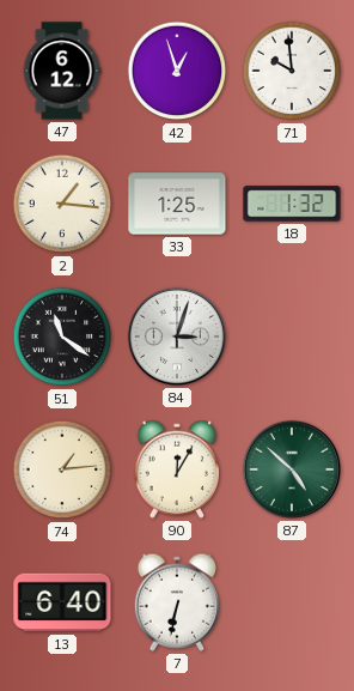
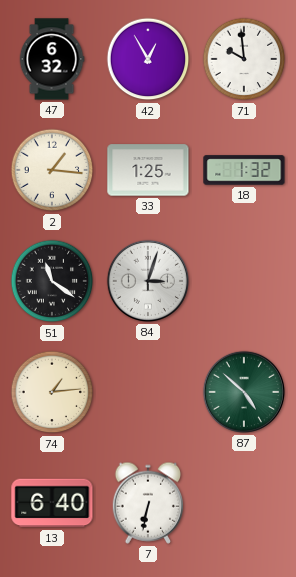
47: 6:12 -> 6:32
42: 12:57 -> 12:55
90: 12:05 -> none
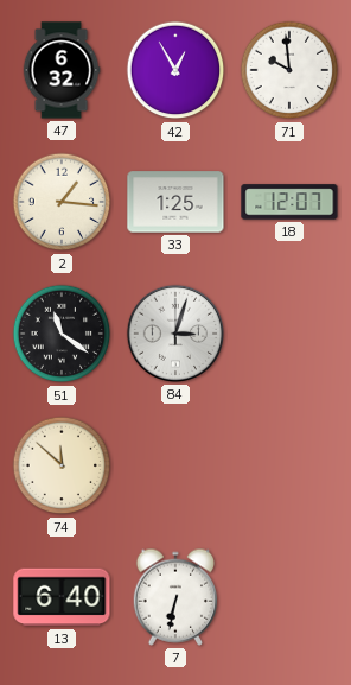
18: 1:32 -> 12:07
74: 1:14 -> 11:52
87: 4:52 -> none
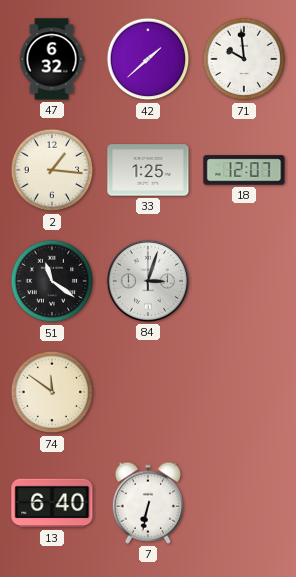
42: 12:55 -> 1:38
74: 11:52 -> 11:51
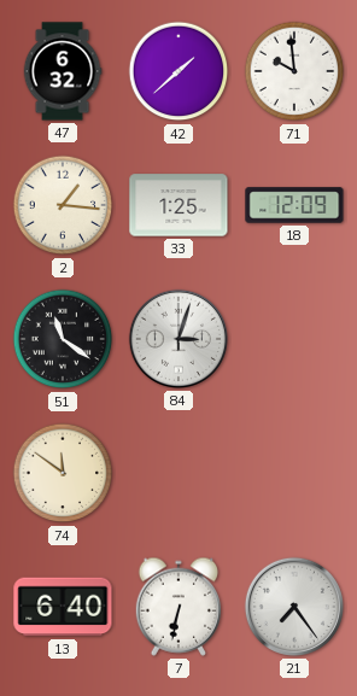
18: 12:07 -> 12:09
21: none -> 7:24
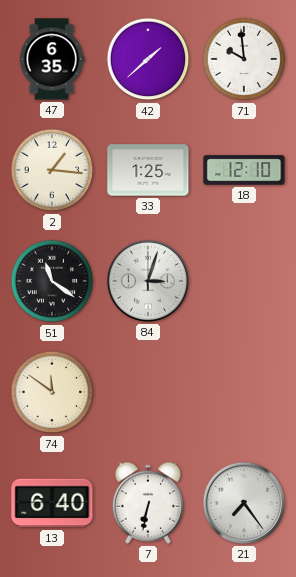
47: 6:32 -> 6:35
18: 12:09 -> 12:10
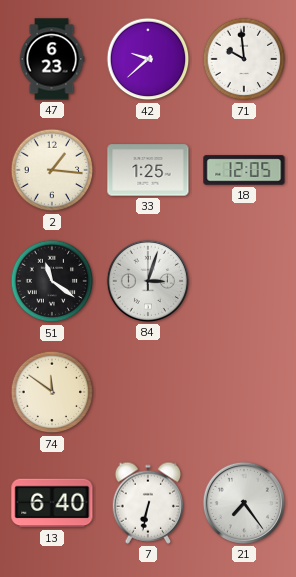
47: 6:35 -> 6:23
42: 1:38 -> 9:38
18: 12:10 -> 12:05
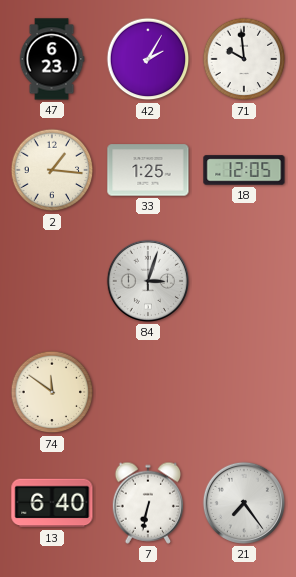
42: 9:38 -> 2:05
51: 11:21 -> none
